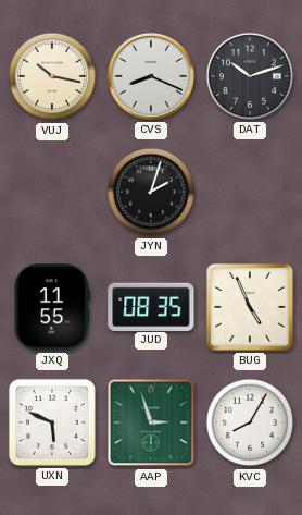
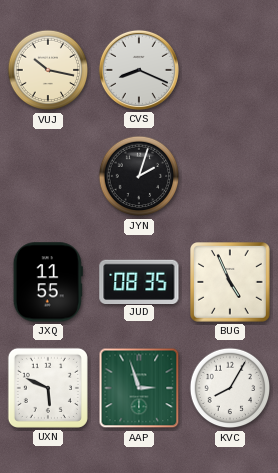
DAT: 10:12 -> none
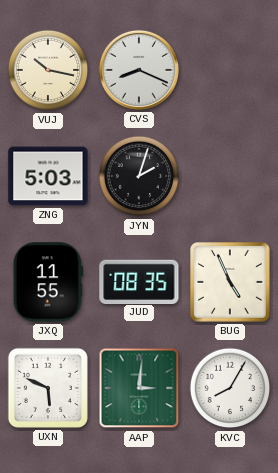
ZNG: none -> 5:03
AAP: 2:57 -> 3:01
